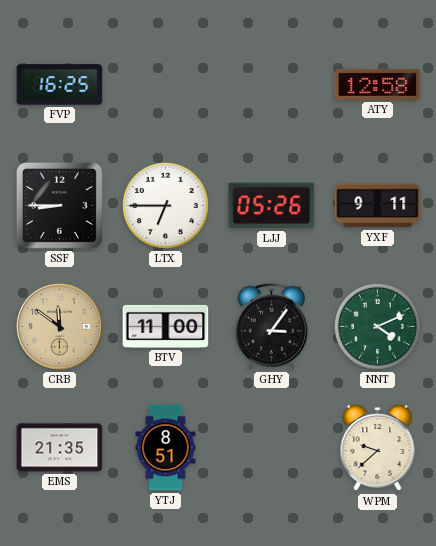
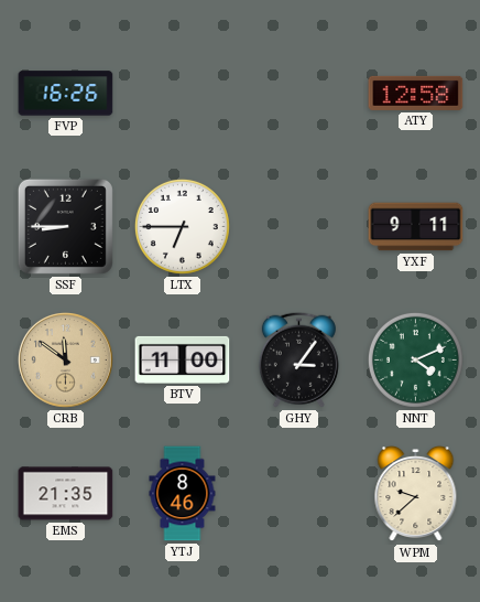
FVP: 16:25 -> 16:26
LJJ: 05:26 -> none
YTJ: 8:51 -> 8:46
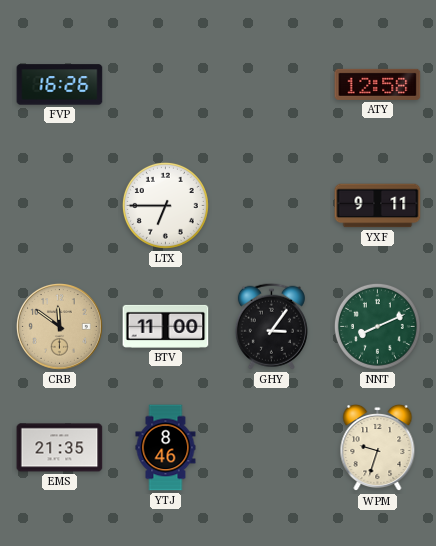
SSF: 8:45 -> none
NNT: 4:11 -> 8:11
WPM: 9:38 -> 9:33
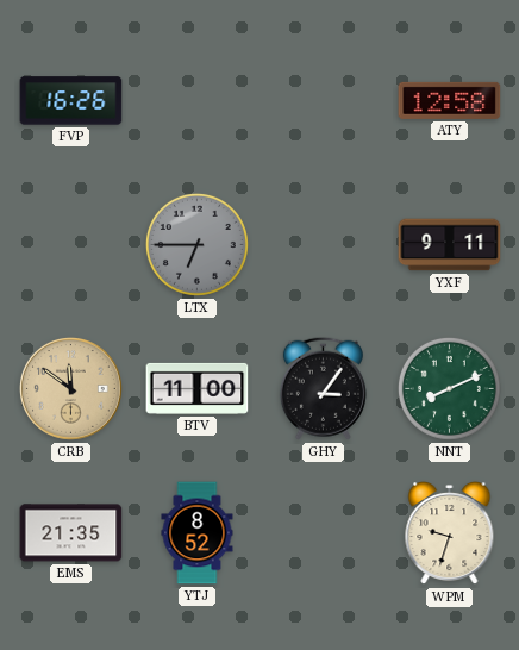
LTX dial: white -> grey
YTJ: 8:46 -> 8:52
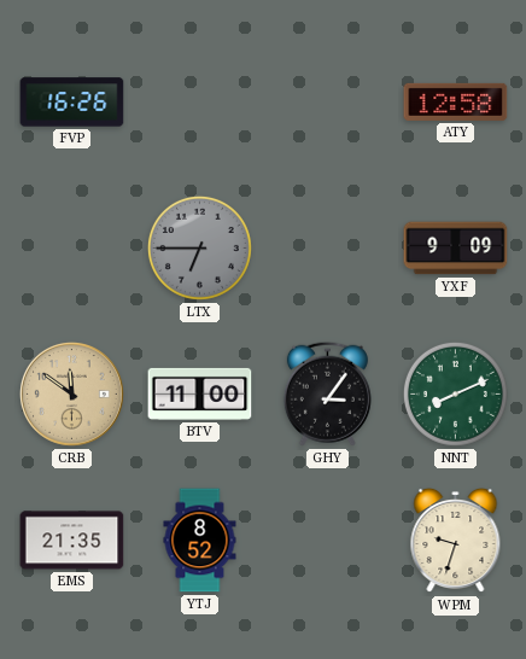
YXF: 9:11 -> 9:09
